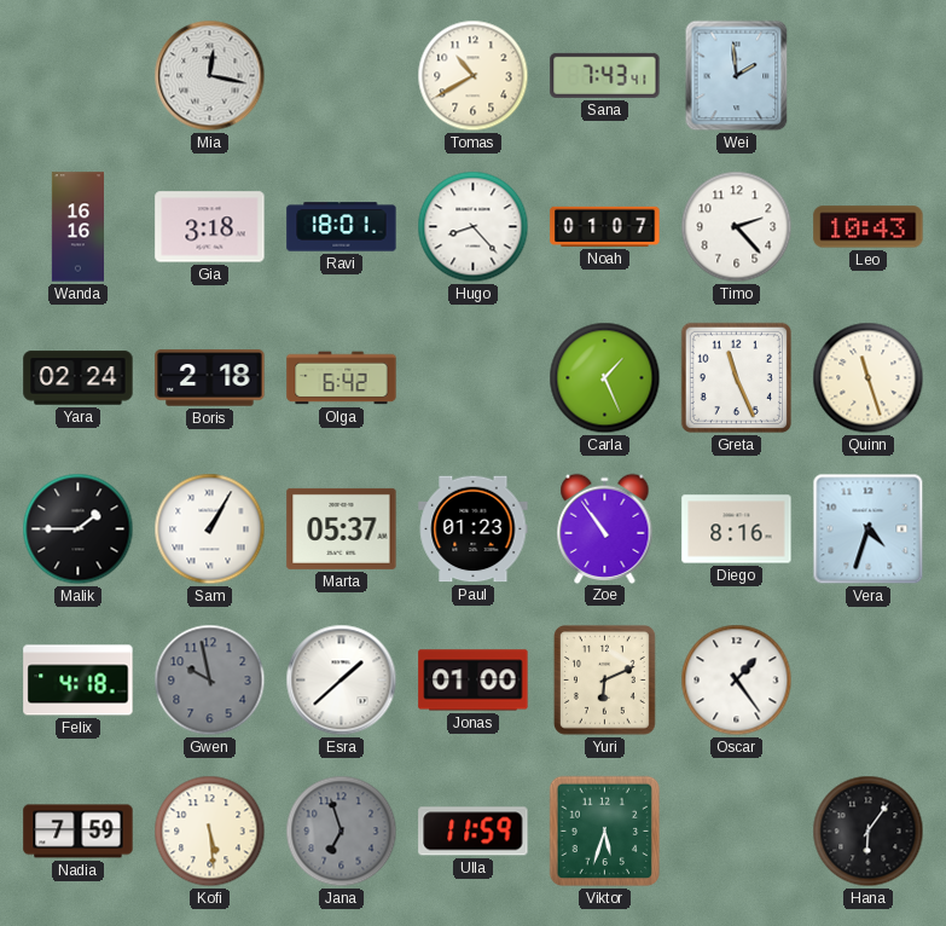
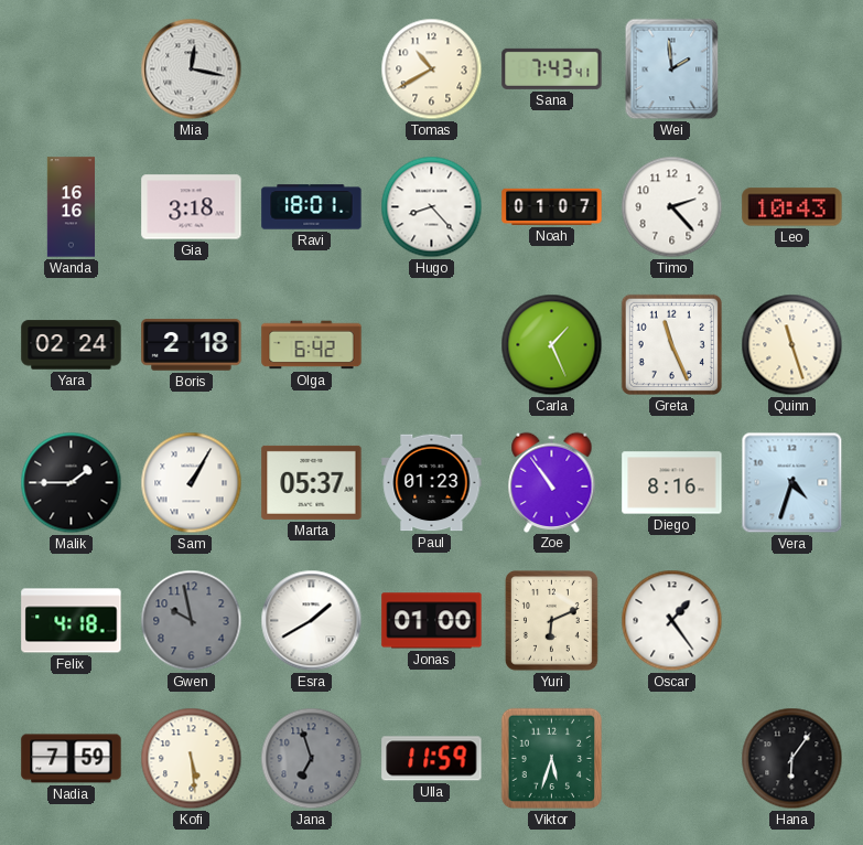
Esra: 1:38 -> 1:40
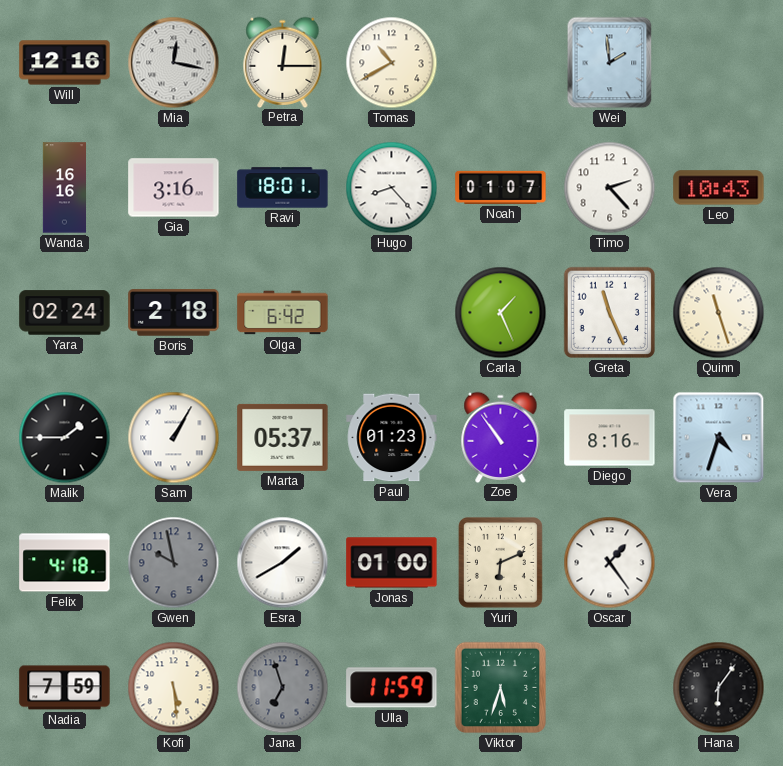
Will: none -> 12:16
Petra: none -> 12:15
Sana: 7:43 -> none
Gia: 3:18 -> 3:16
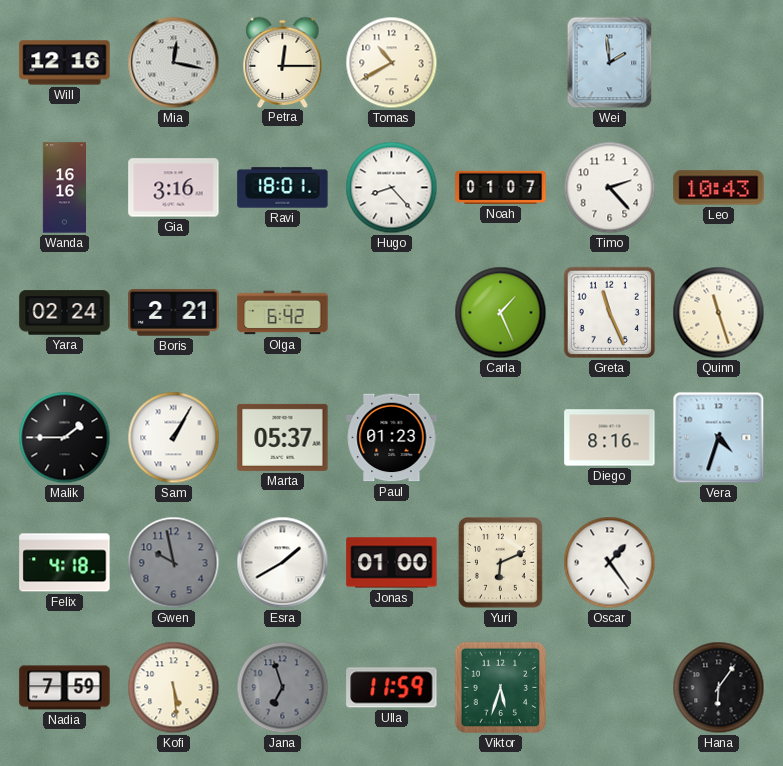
Boris: 2:18 -> 2:21
Zoe: 10:54 -> none
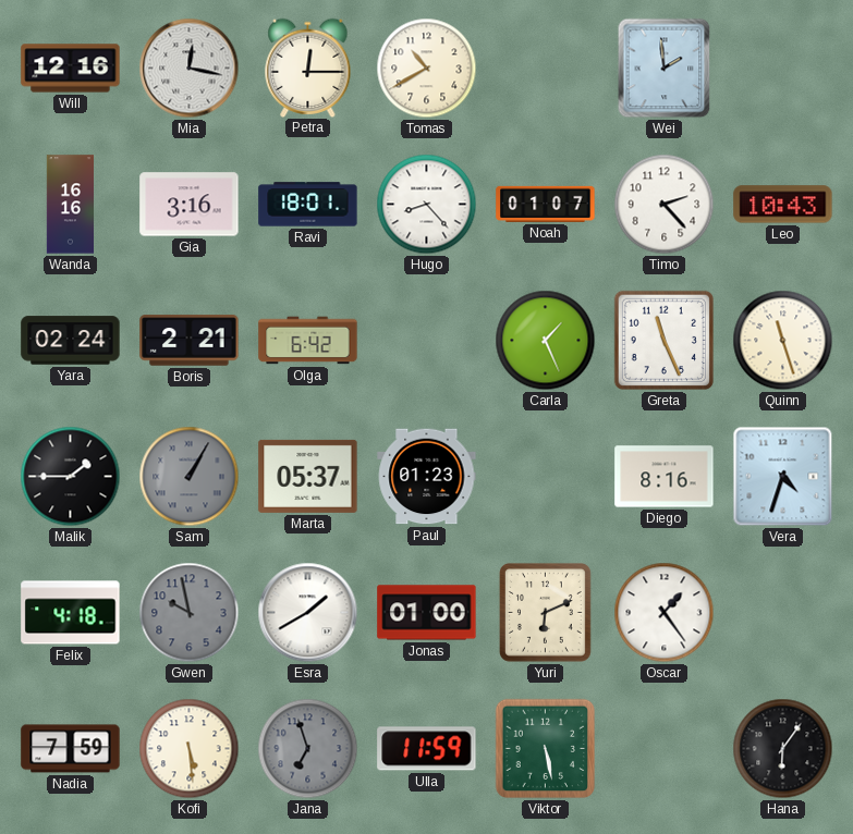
Sam dial: white -> grey
Viktor: 5:33 -> 5:28
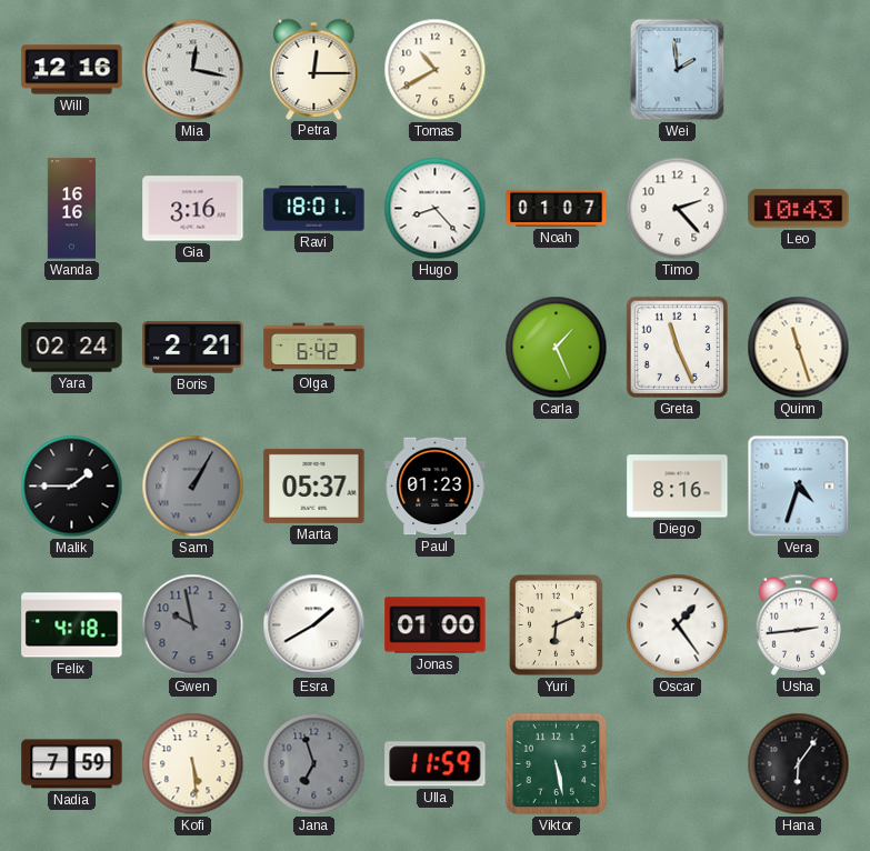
Usha: none -> 2:44
